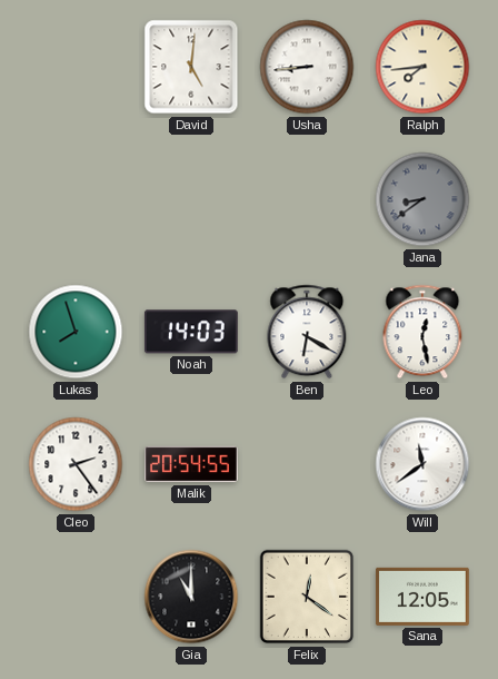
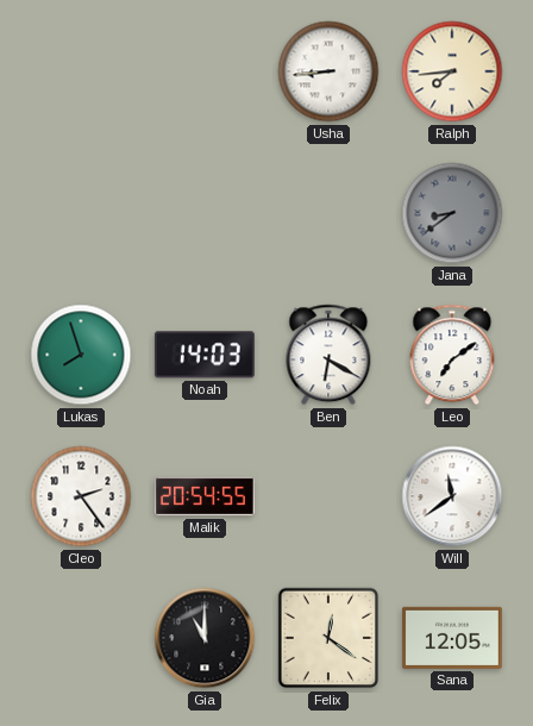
David: 5:01 -> none
Leo: 12:28 -> 7:09
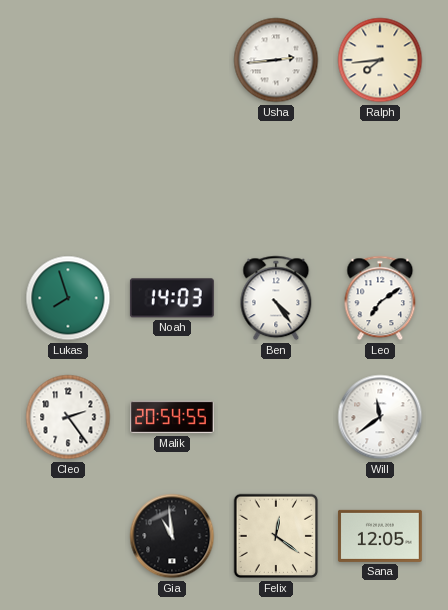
Usha: 8:44 -> 2:44
Jana: 8:39 -> none
Ben: 6:20 -> 4:24
Gia: 11:00 -> 10:59
